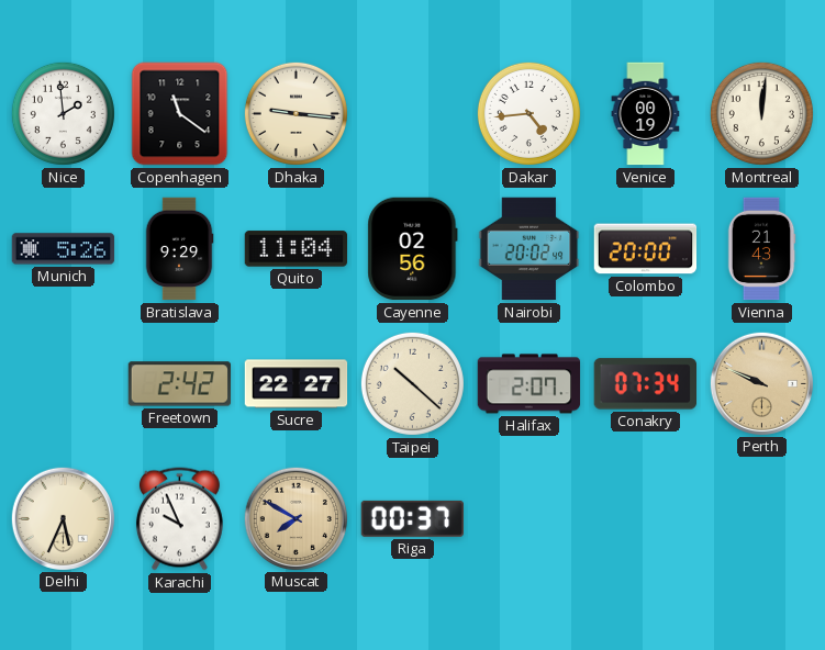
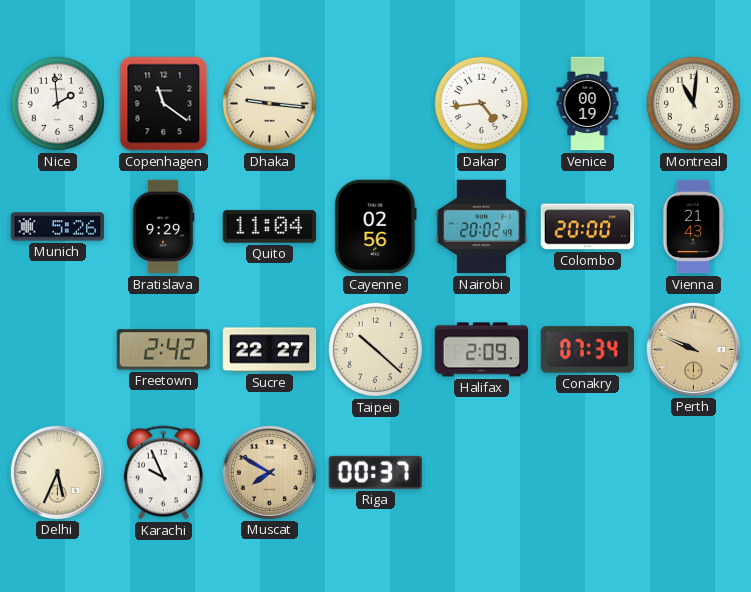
Montreal: 12:01 -> 11:01
Halifax: 2:07 -> 2:09
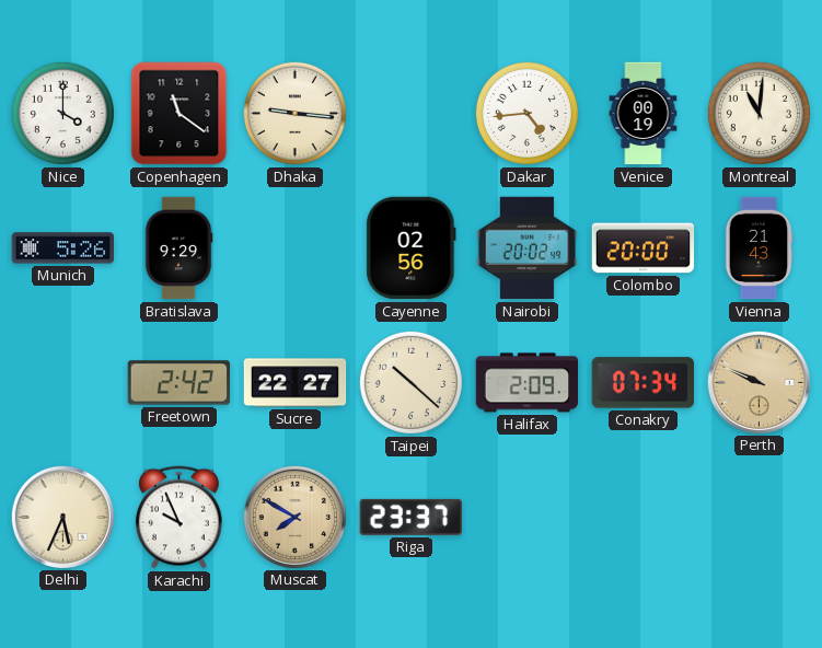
Nice: 1:59 -> 4:00
Quito: 11:04 -> none
Riga: 00:37 -> 23:37
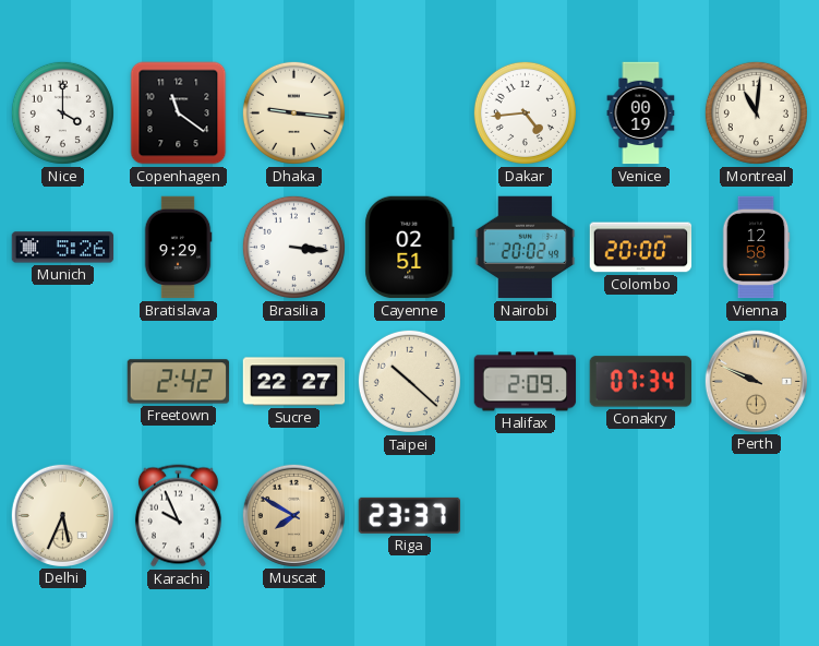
Brasilia: none -> 3:16
Cayenne: 02:56 -> 02:51
Vienna: 21:43 -> 12:58
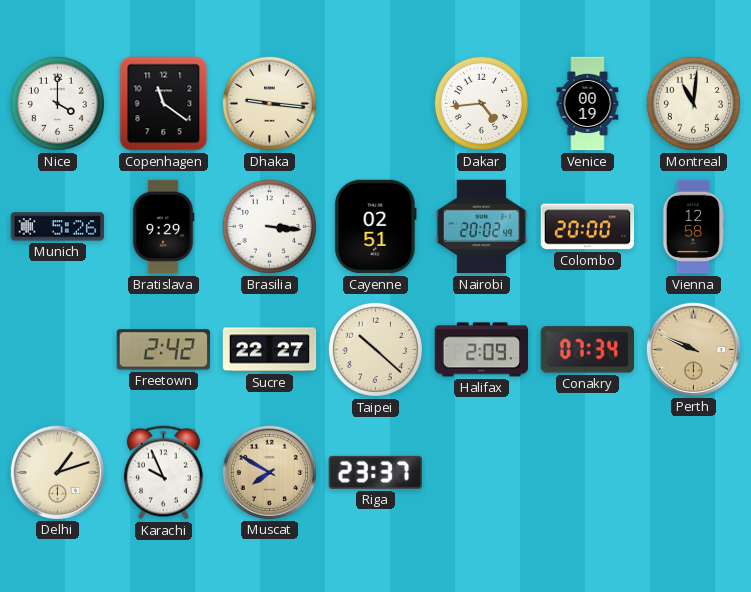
Delhi: 5:34 -> 1:12
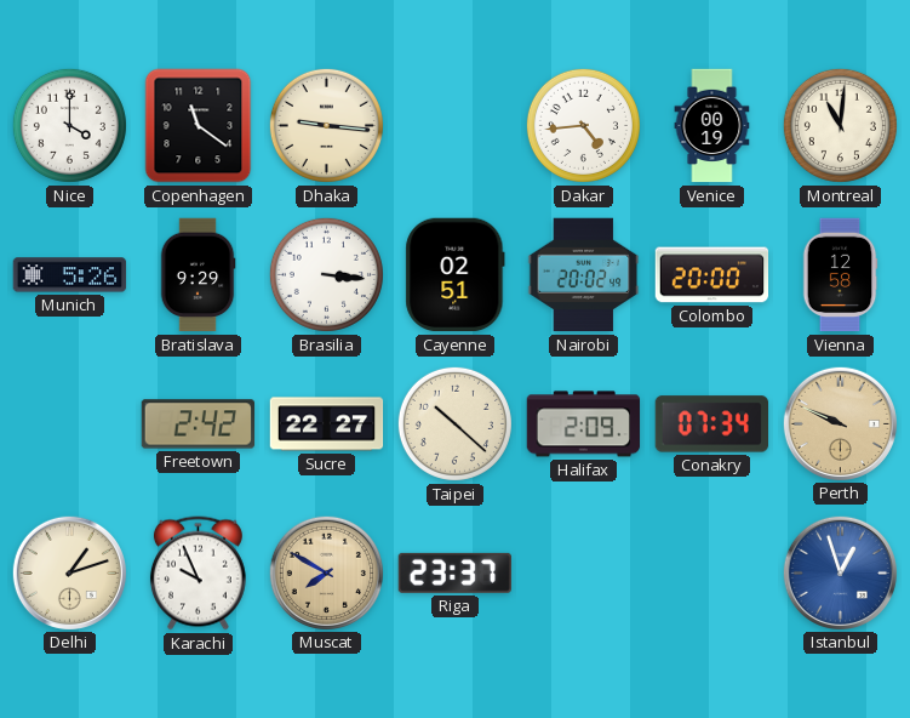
Istanbul: none -> 12:57
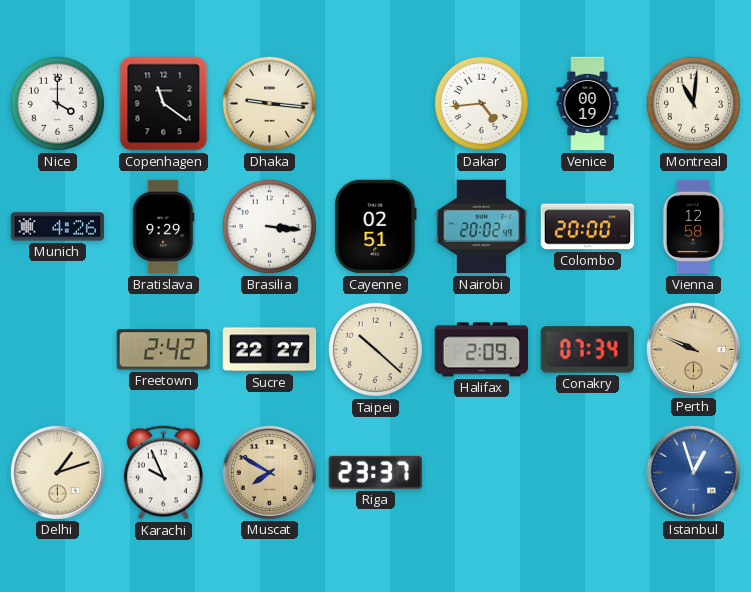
Munich: 5:26 -> 4:26
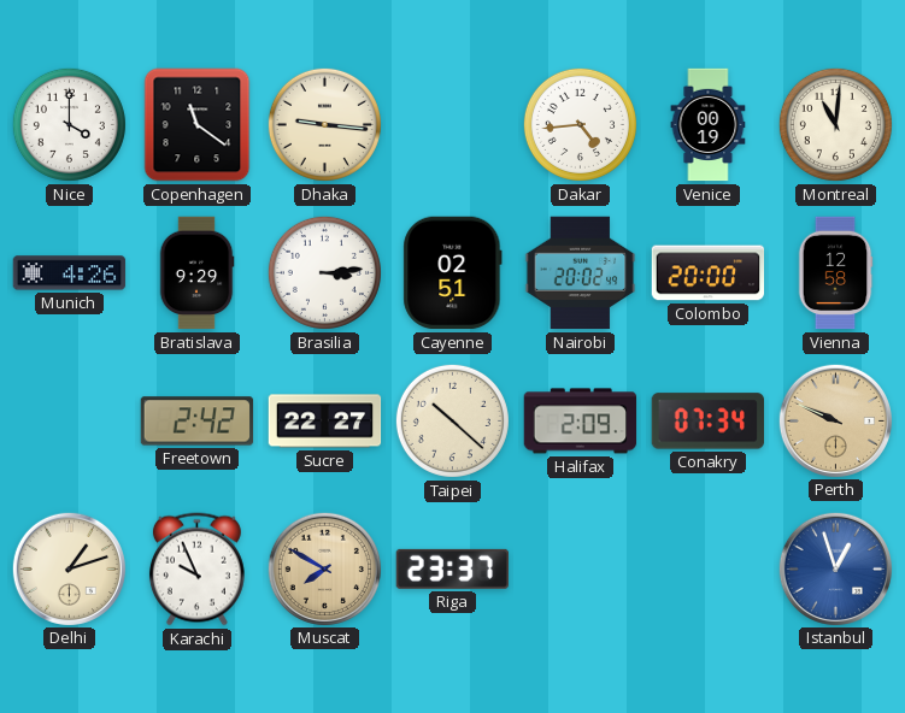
Brasilia: 3:16 -> 3:14
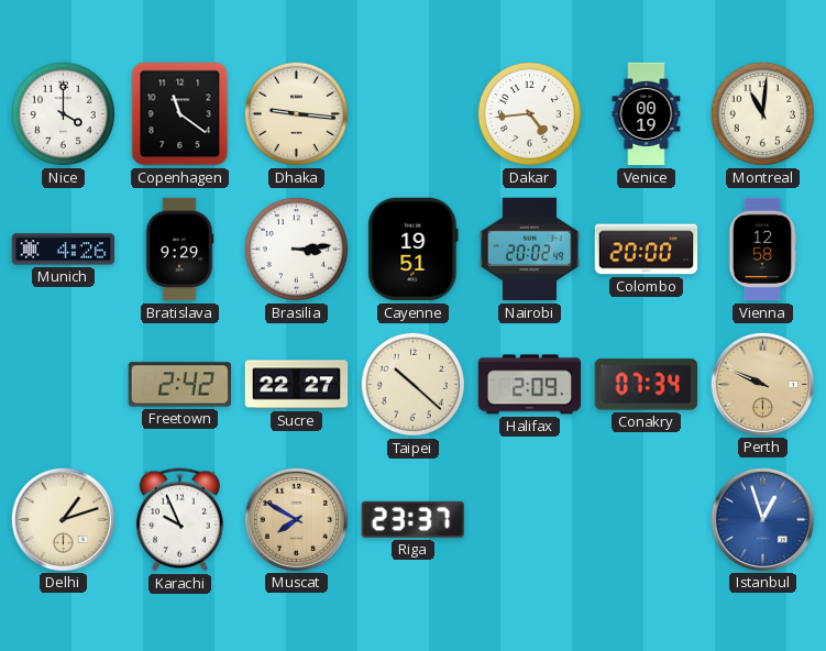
Cayenne: 02:51 -> 19:51
